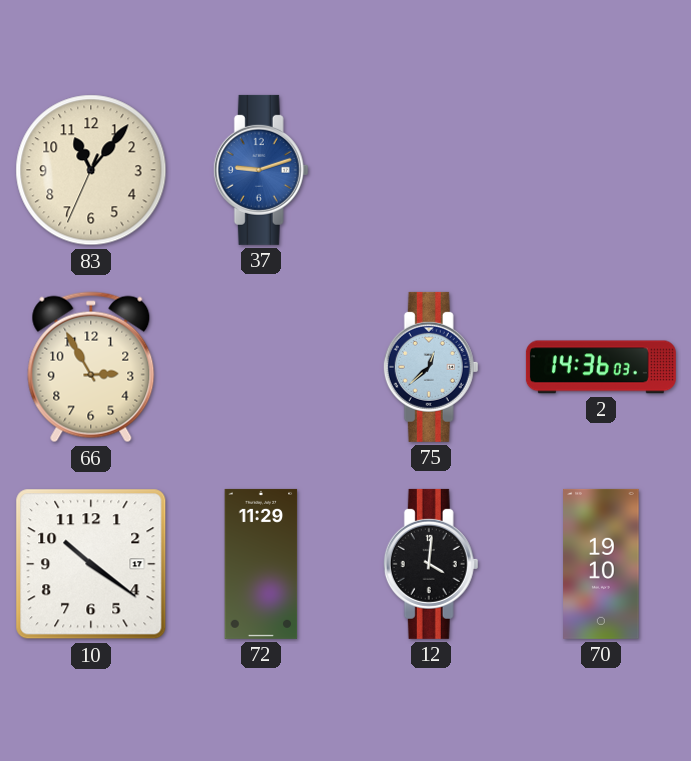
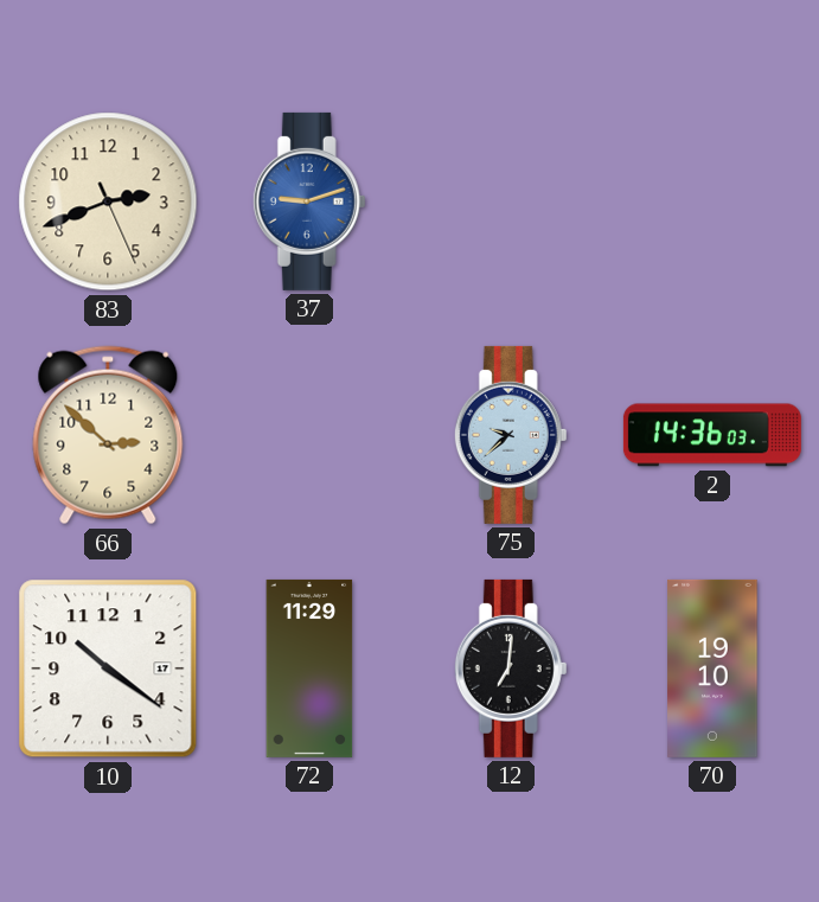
83: 11:06 -> 2:41
66: 2:55 -> 2:52
75: 12:38 -> 9:38
12: 4:01 -> 7:01
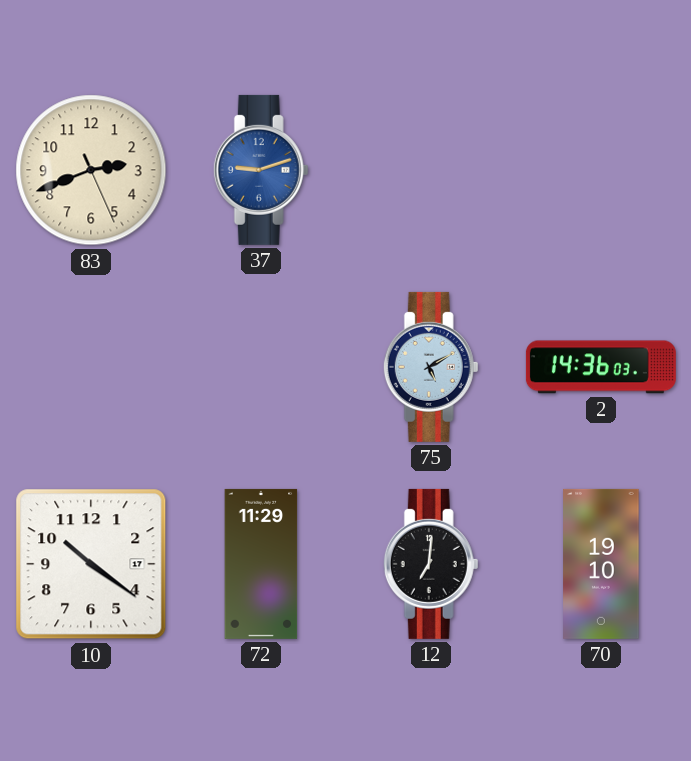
66: 2:52 -> none
75: 9:38 -> 5:10
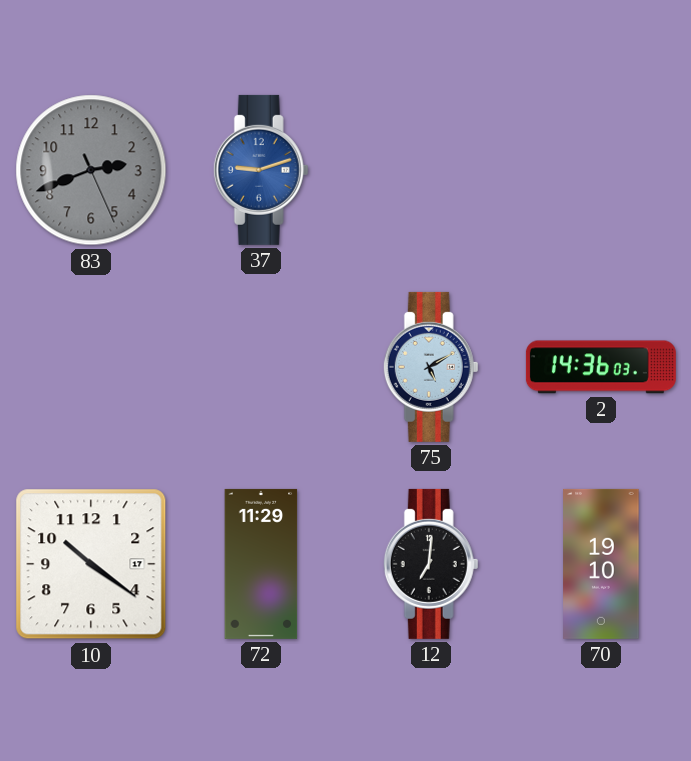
83 dial: cream -> grey
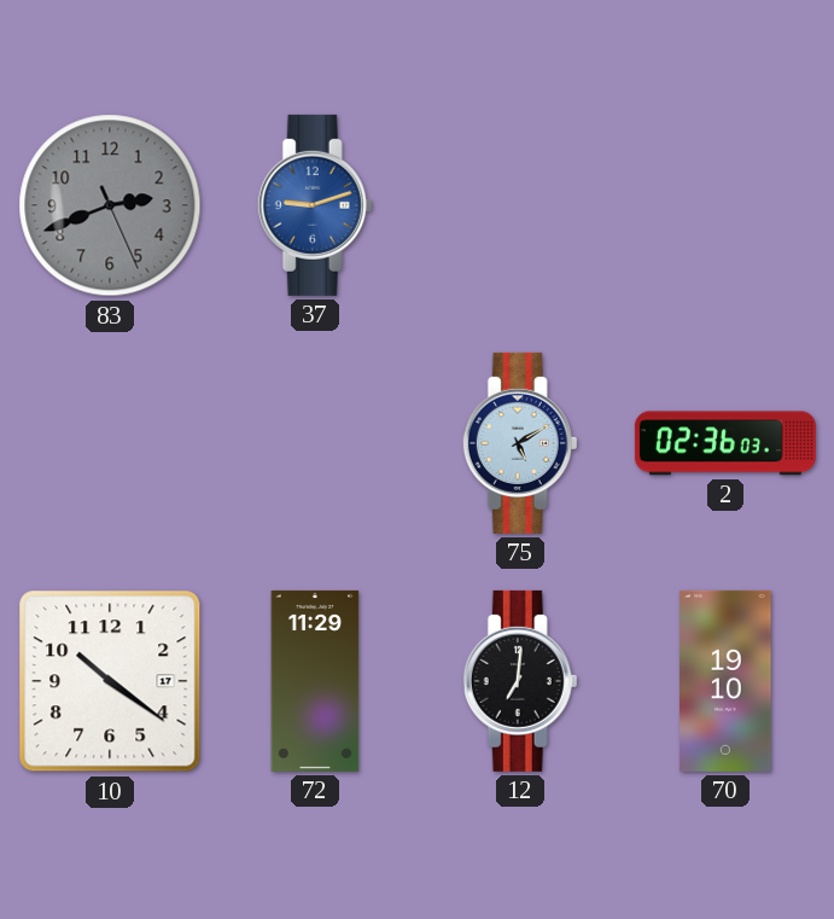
2: 14:36 -> 02:36
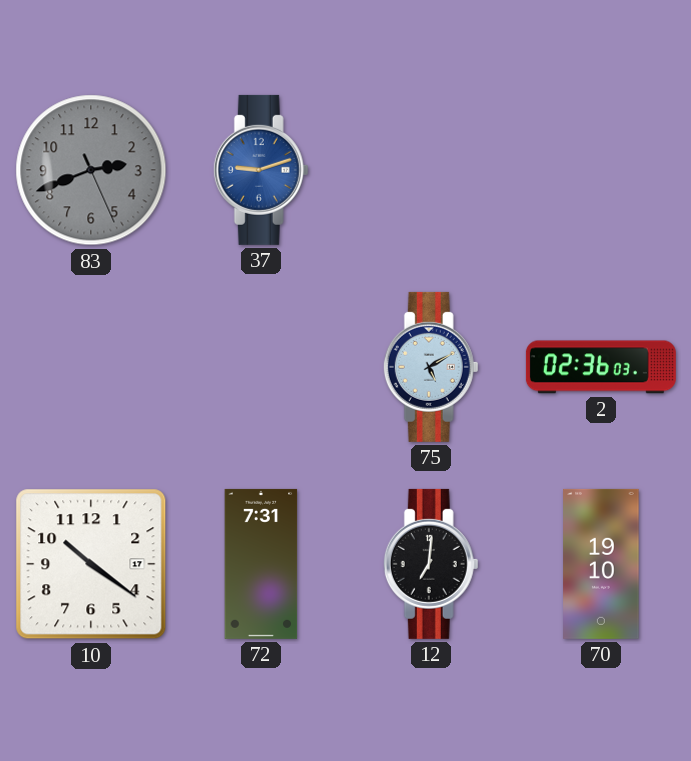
72: 11:29 -> 7:31
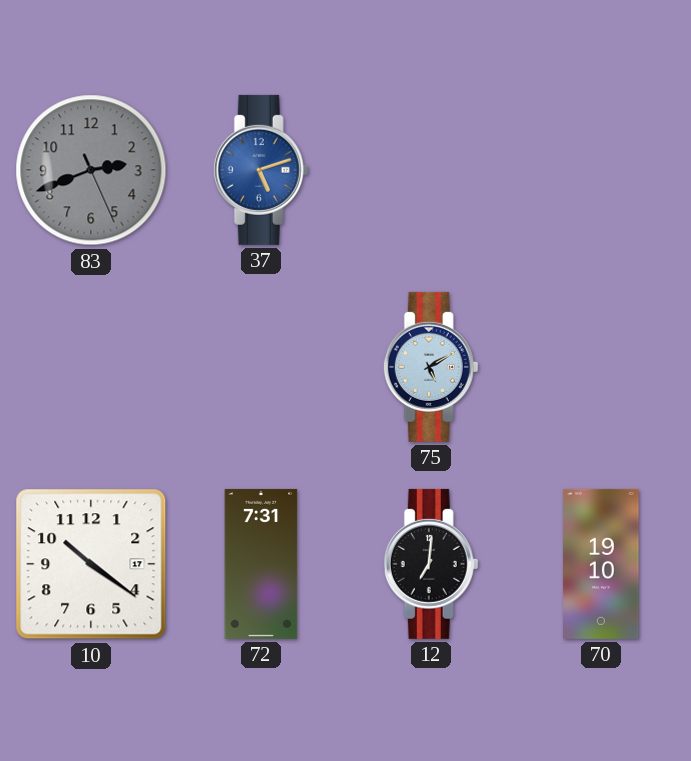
37: 9:12 -> 5:12
2: 02:36 -> none
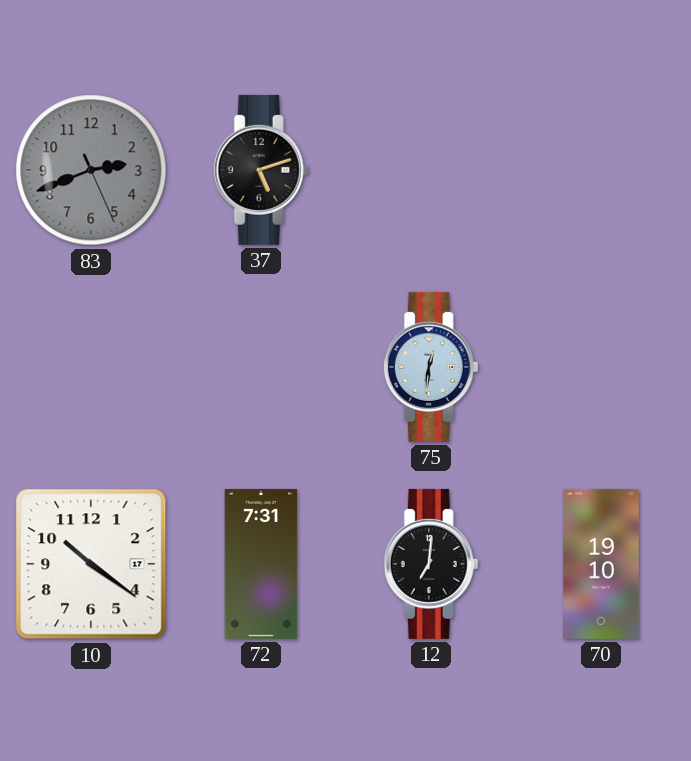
37 dial: blue -> black
75: 5:10 -> 12:31
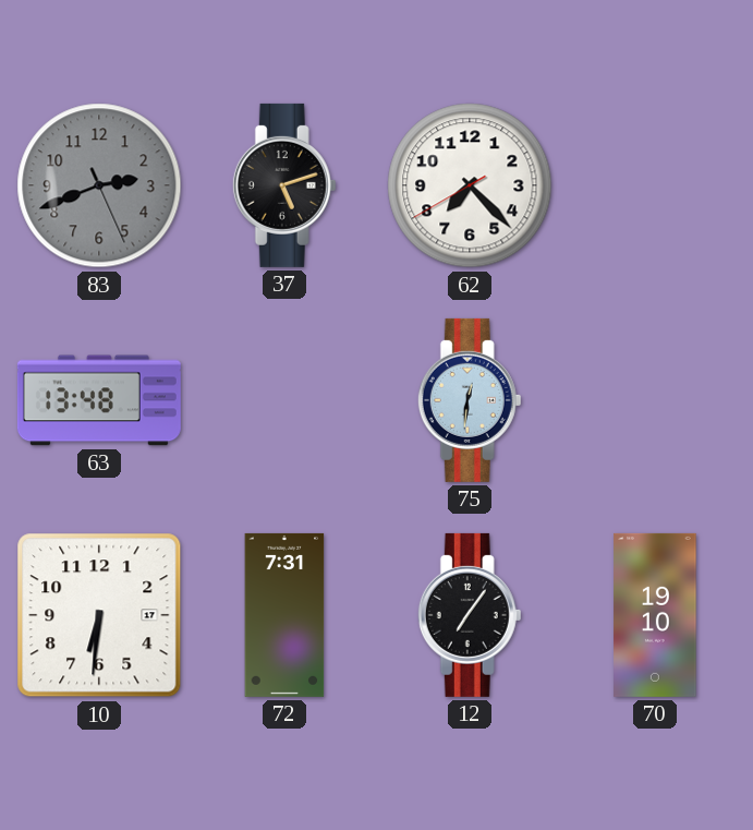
62: none -> 7:22
63: none -> 13:48
10: 10:21 -> 6:31
12: 7:01 -> 7:06
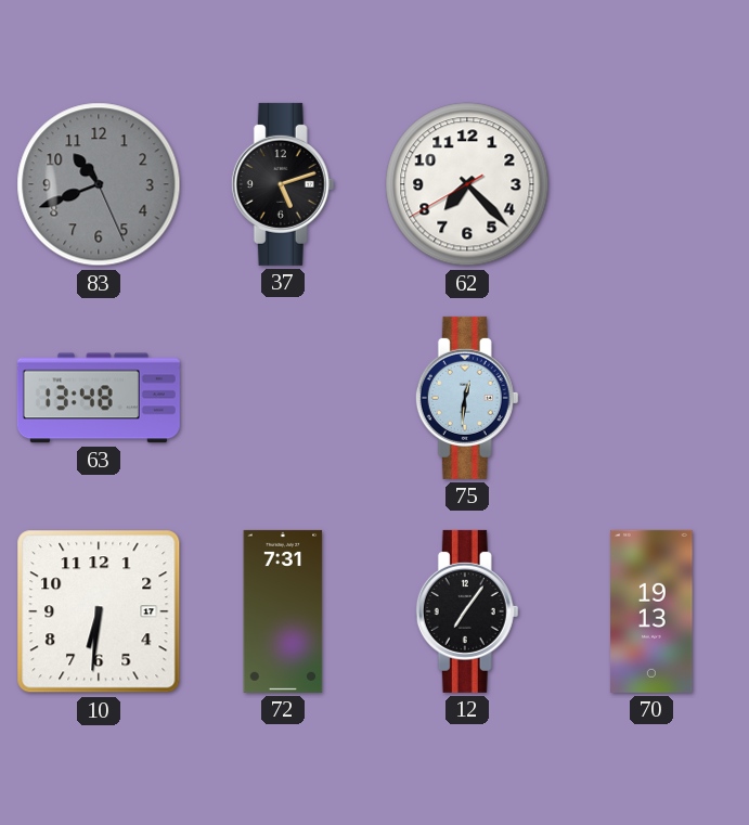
83: 2:41 -> 10:41
70: 19:10 -> 19:13
